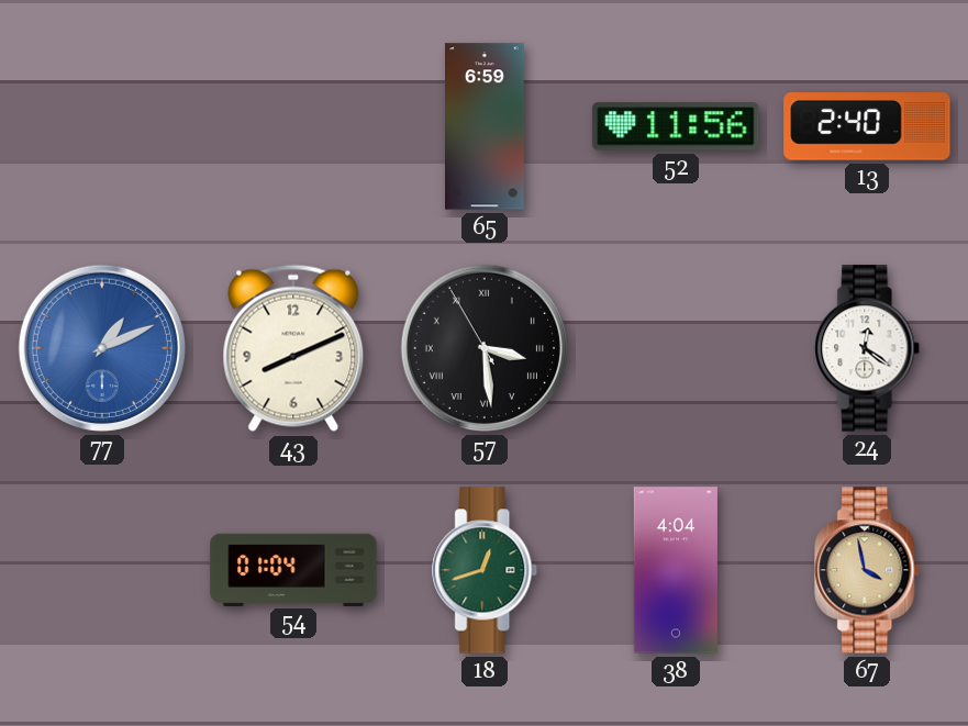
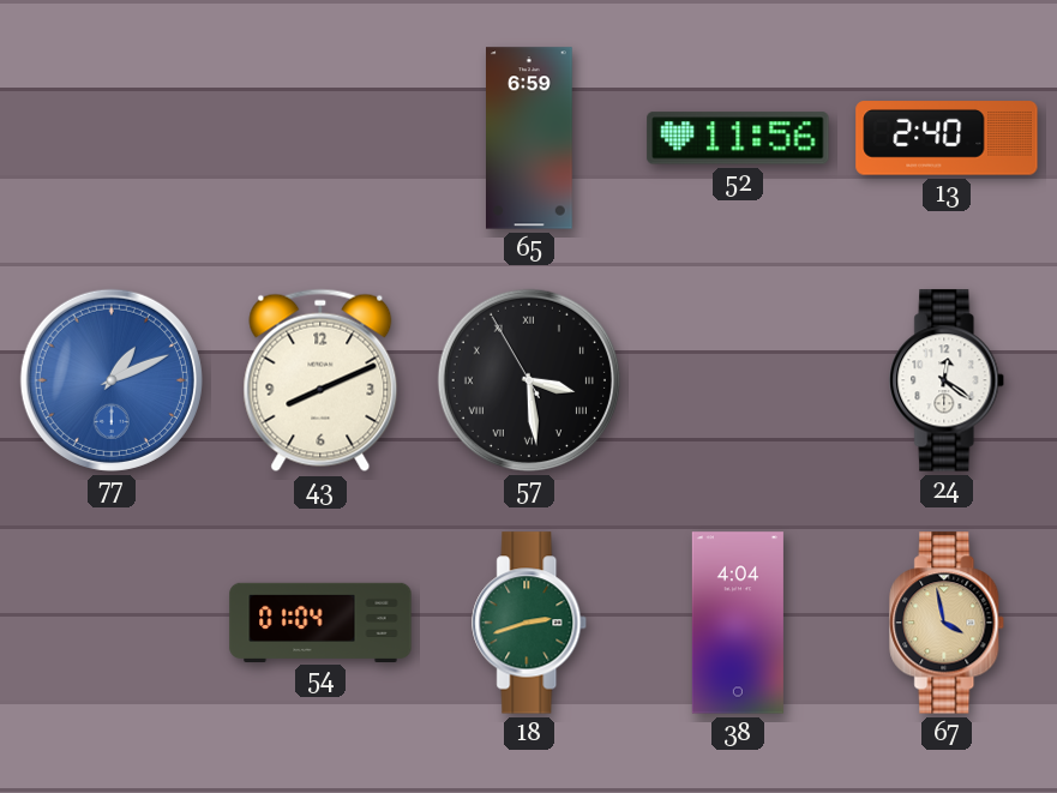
18: 12:42 -> 2:42
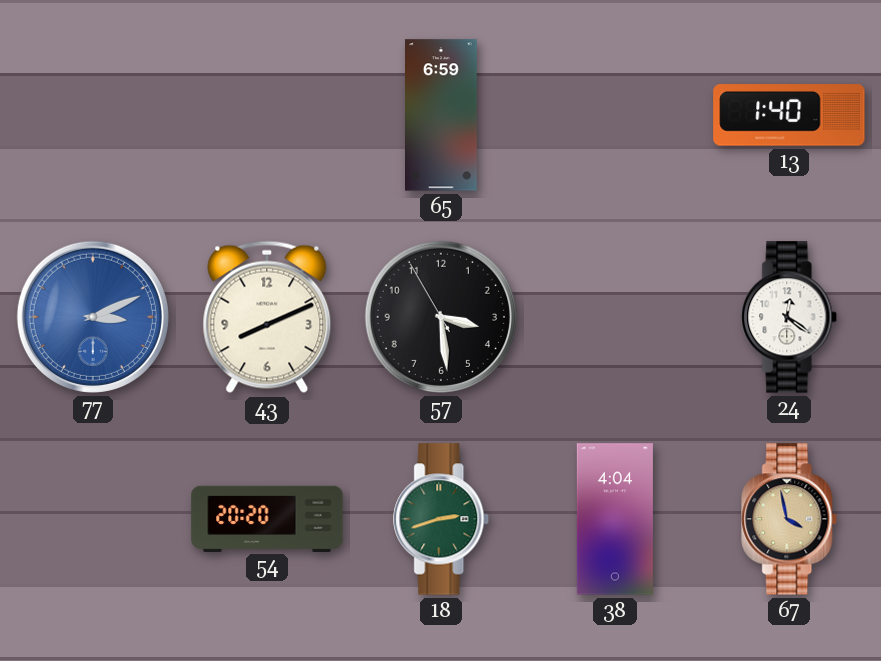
52: 11:56 -> none
13: 2:40 -> 1:40
77: 1:11 -> 3:11
57 numerals: Roman -> Arabic
54: 01:04 -> 20:20
